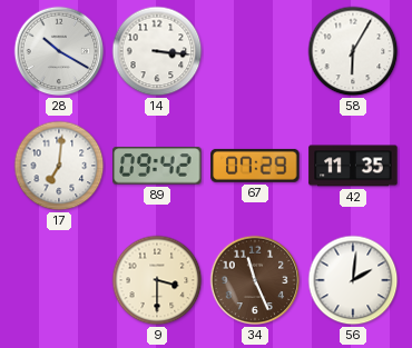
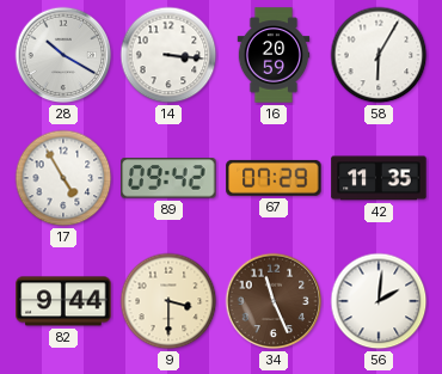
16: none -> 20:59
17: 7:01 -> 4:55
82: none -> 9:44
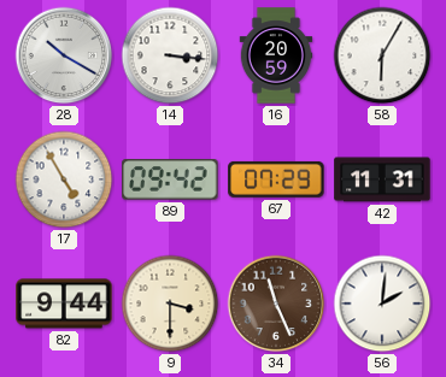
42: 11:35 -> 11:31
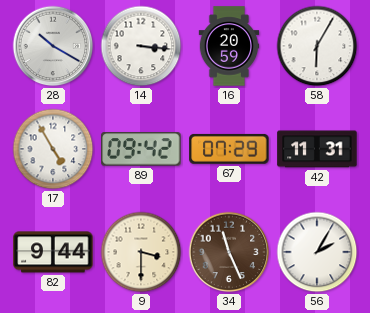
56: 2:01 -> 2:05
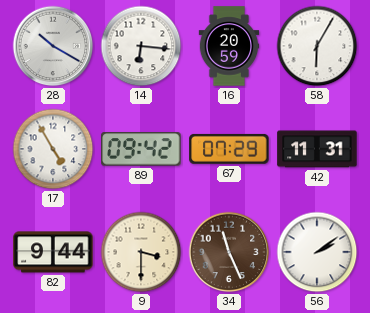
14: 3:16 -> 6:16
56: 2:05 -> 2:09
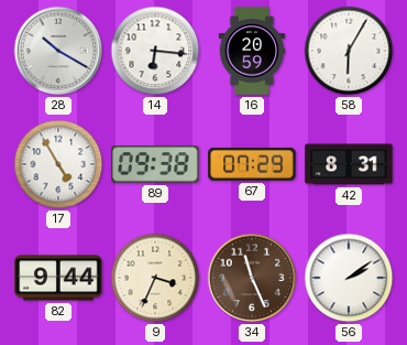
89: 09:42 -> 09:38
42: 11:31 -> 8:31
9: 3:30 -> 3:34
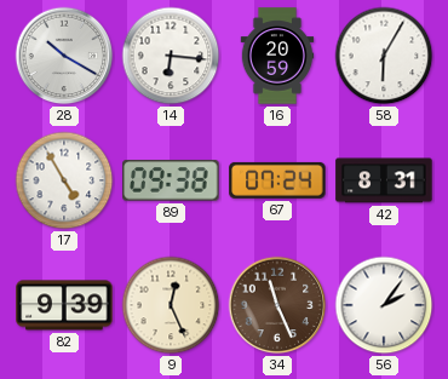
67: 07:29 -> 07:24
82: 9:44 -> 9:39
9: 3:34 -> 12:26
56: 2:09 -> 2:06
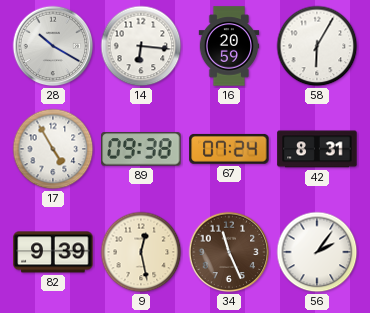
9: 12:26 -> 12:28
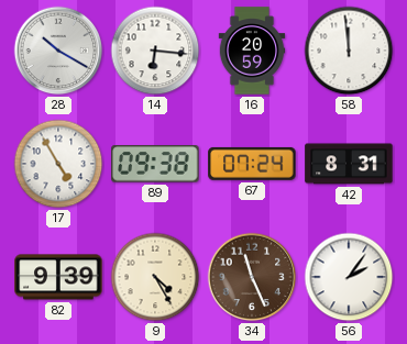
58: 6:05 -> 11:59
9: 12:28 -> 4:25
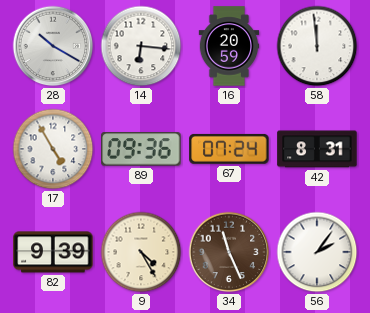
89: 09:38 -> 09:36
